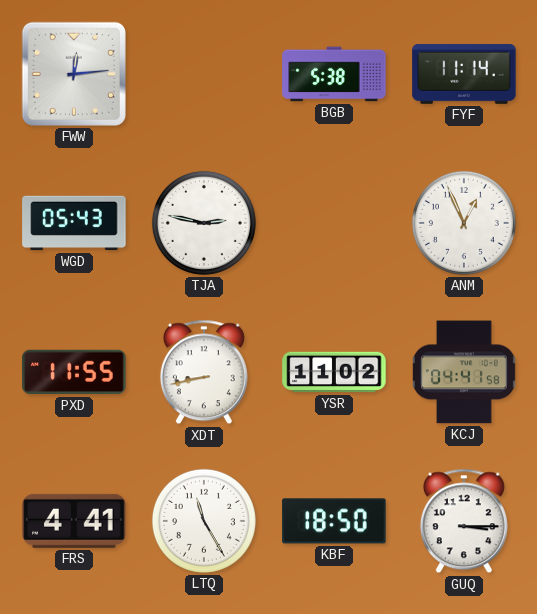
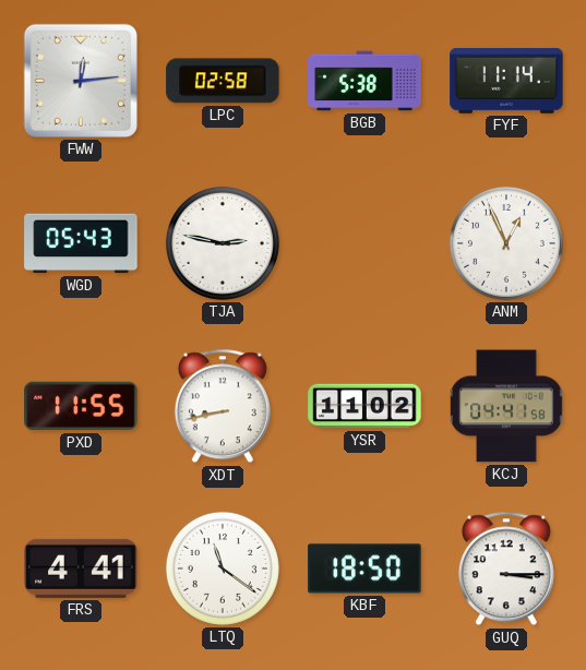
LPC: none -> 02:58
LTQ: 11:25 -> 11:21
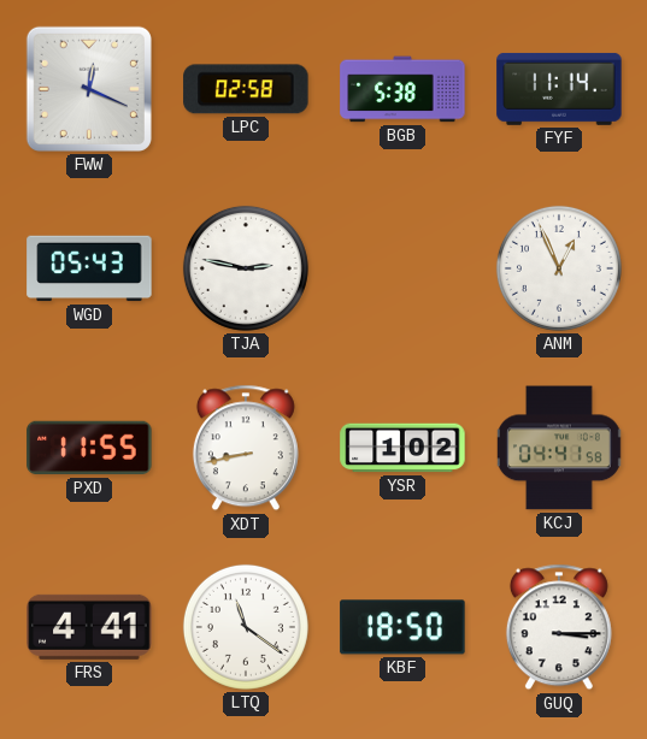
FWW: 12:14 -> 12:19
YSR: 11:02 -> 1:02
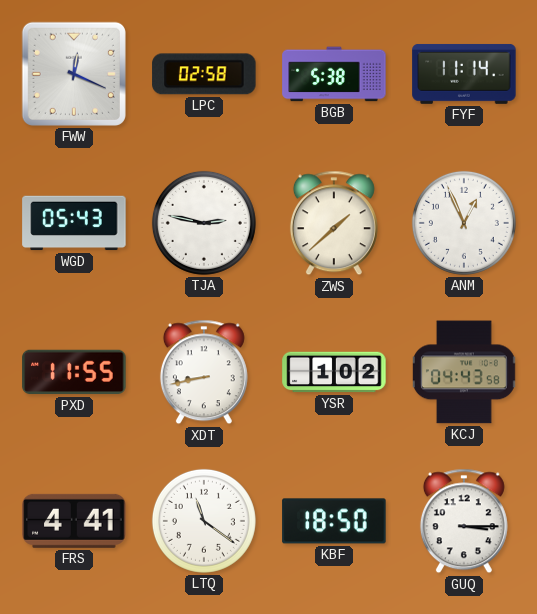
ZWS: none -> 1:38
KCJ: 04:41 -> 04:43
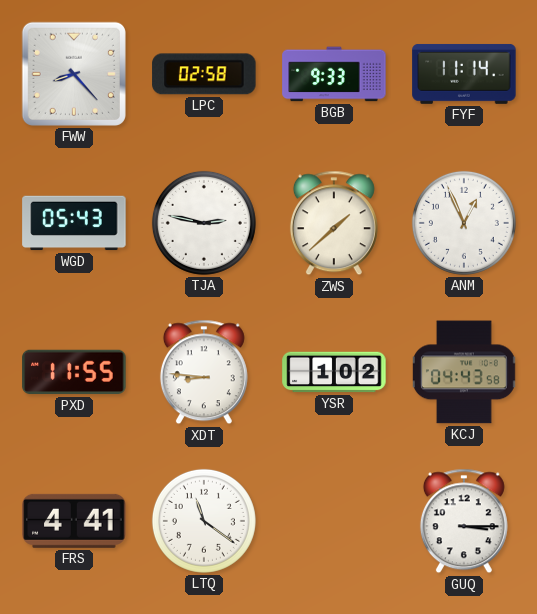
FWW: 12:19 -> 8:23
BGB: 5:38 -> 9:33
XDT: 8:43 -> 8:46
KBF: 18:50 -> none
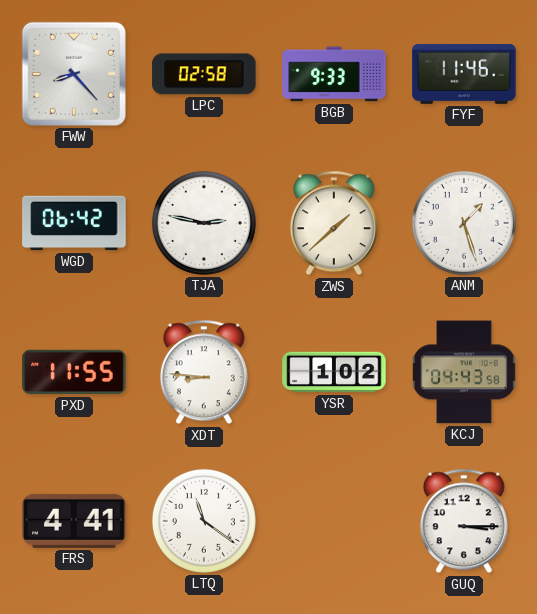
FYF: 11:14 -> 11:46
WGD: 05:43 -> 06:42
ANM: 12:56 -> 1:27
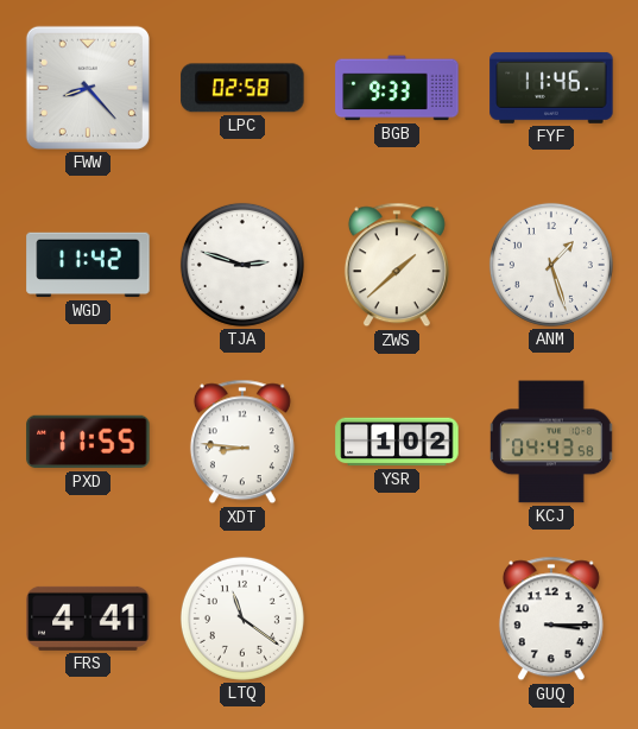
WGD: 06:42 -> 11:42
TJA: 2:47 -> 2:48
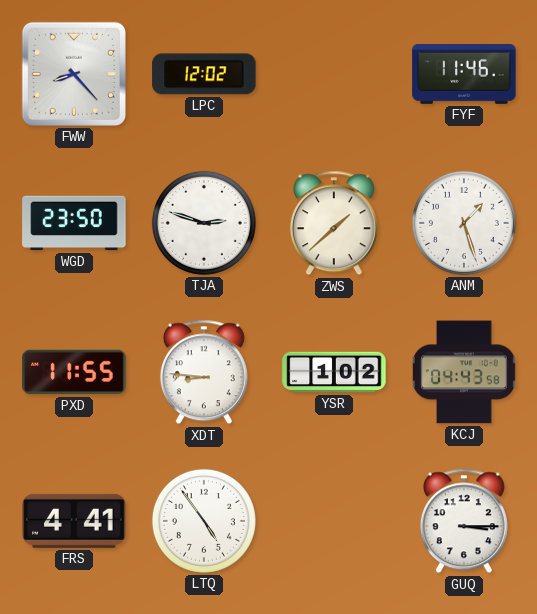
LPC: 02:58 -> 12:02
BGB: 9:33 -> none
WGD: 11:42 -> 23:50
LTQ: 11:21 -> 4:54
